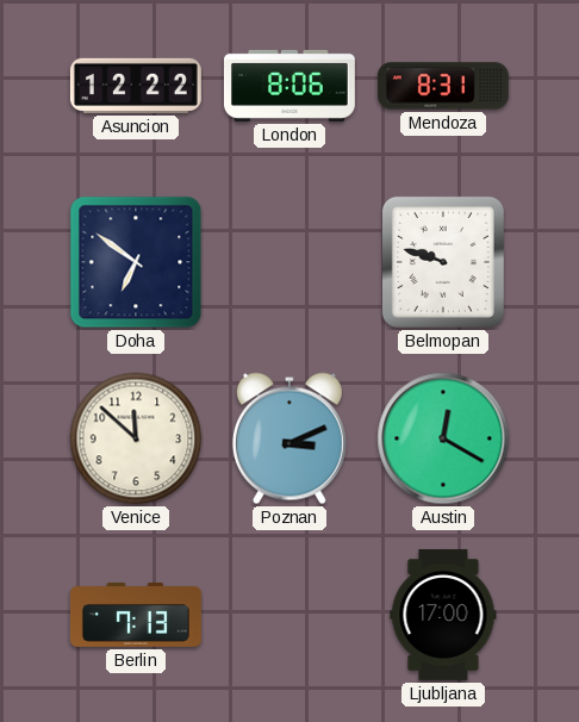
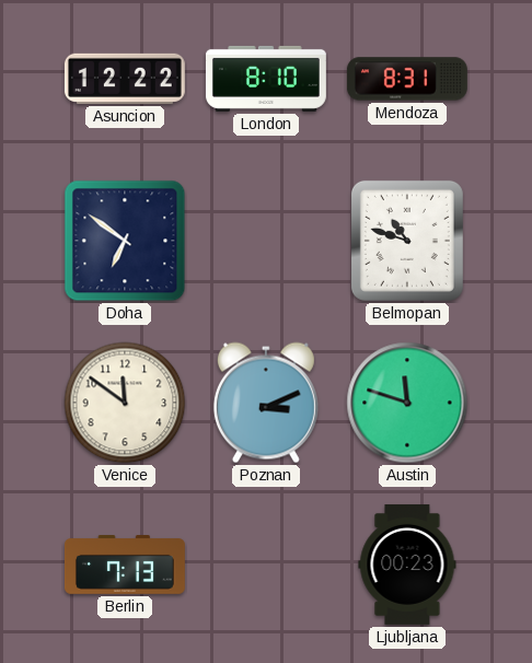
London: 8:06 -> 8:10
Belmopan: 9:48 -> 10:48
Venice: 11:52 -> 11:51
Austin: 12:20 -> 11:48
Ljubljana: 17:00 -> 00:23
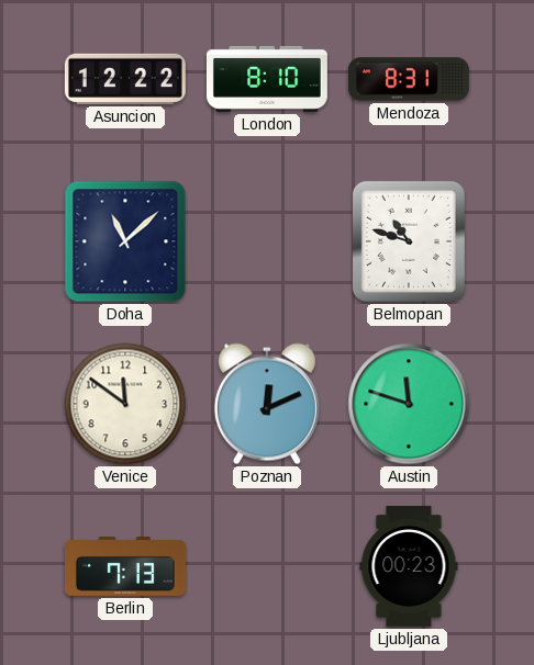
Doha: 6:51 -> 11:08
Poznan: 3:11 -> 12:11
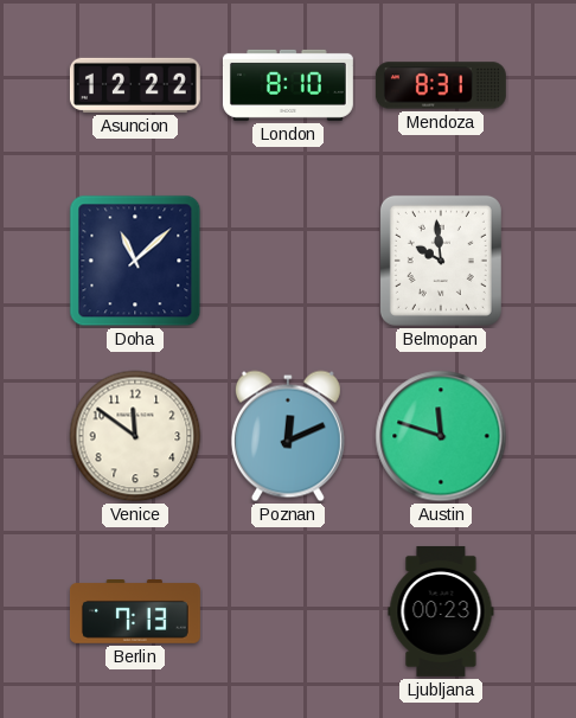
Belmopan: 10:48 -> 9:59
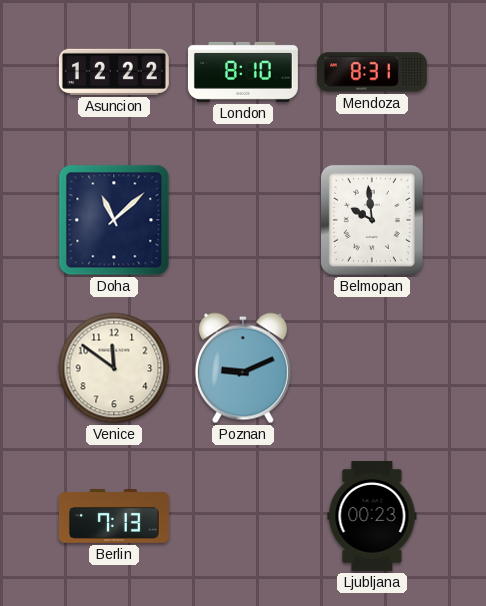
Poznan: 12:11 -> 9:11
Austin: 11:48 -> none
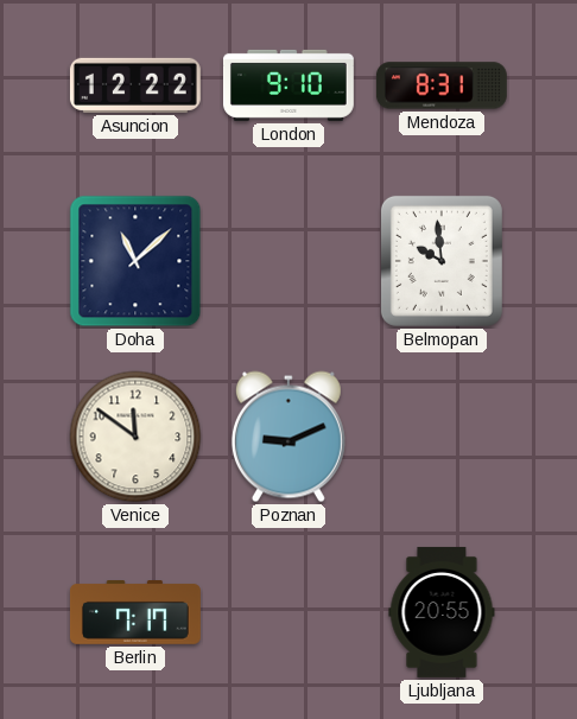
London: 8:10 -> 9:10
Berlin: 7:13 -> 7:17
Ljubljana: 00:23 -> 20:55
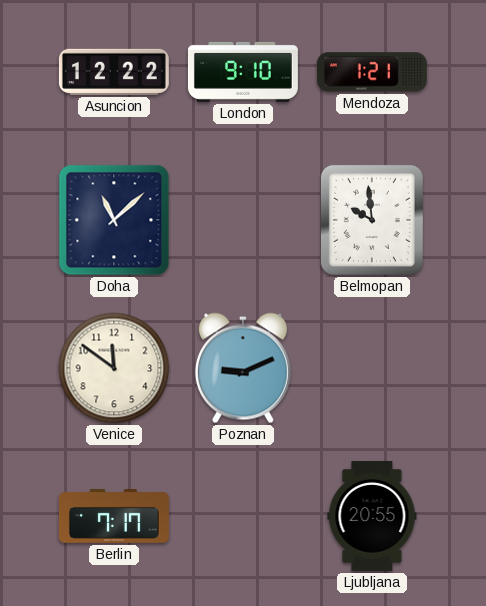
Mendoza: 8:31 -> 1:21
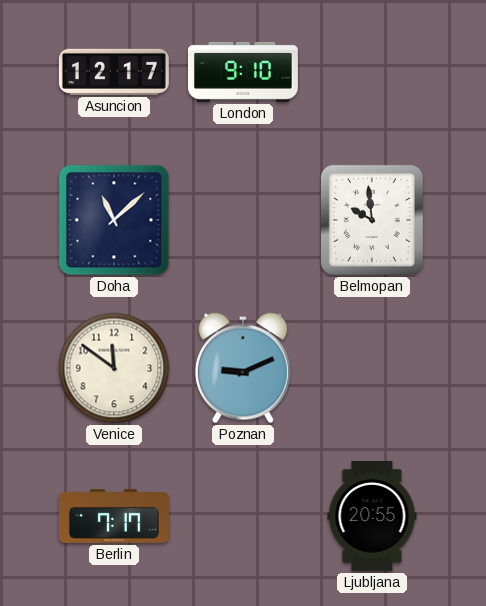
Asuncion: 12:22 -> 12:17
Mendoza: 1:21 -> none
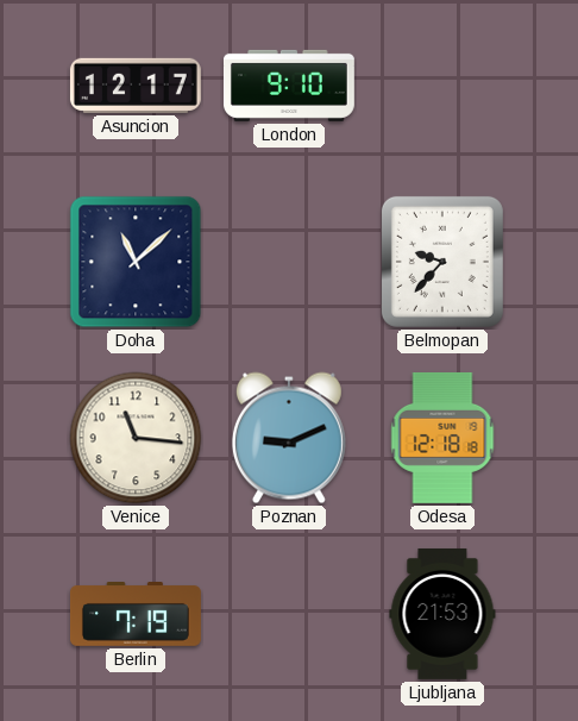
Belmopan: 9:59 -> 9:37
Venice: 11:51 -> 11:16
Odesa: none -> 12:18
Berlin: 7:17 -> 7:19
Ljubljana: 20:55 -> 21:53
